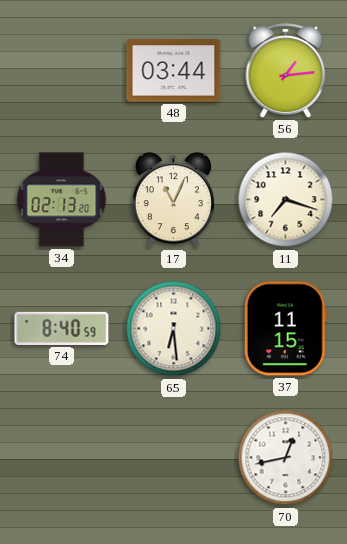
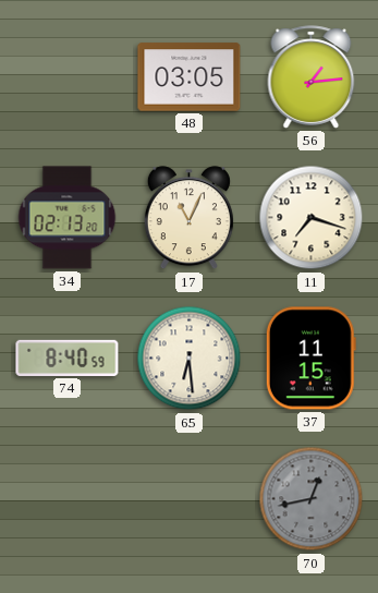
48: 03:44 -> 03:05
70 dial: white -> grey
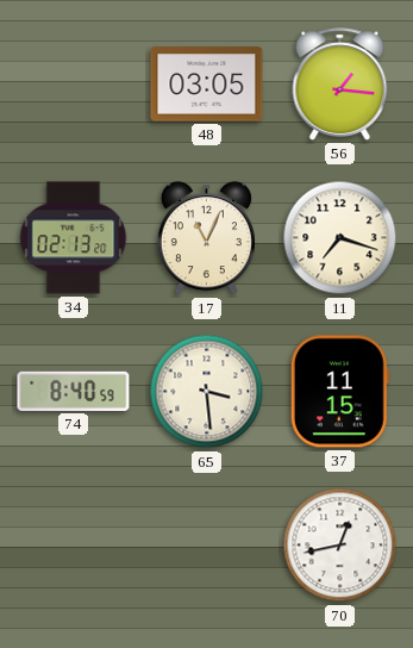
56: 1:14 -> 1:16
65: 6:29 -> 3:29
70 dial: grey -> white
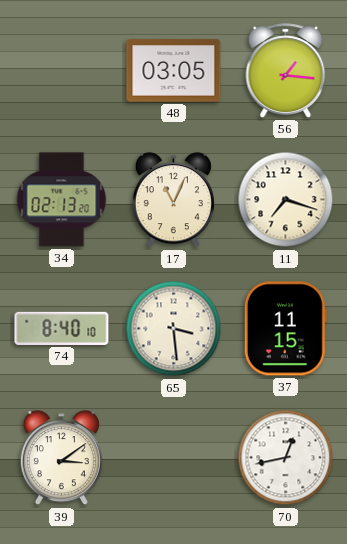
74: 8:40:59 -> 8:40:10
39: none -> 3:09
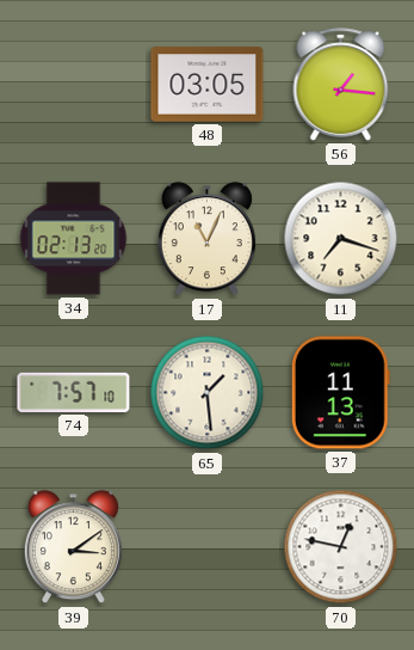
74: 8:40 -> 7:57
65: 3:29 -> 1:29
37: 11:15 -> 11:13
70: 12:43 -> 12:47
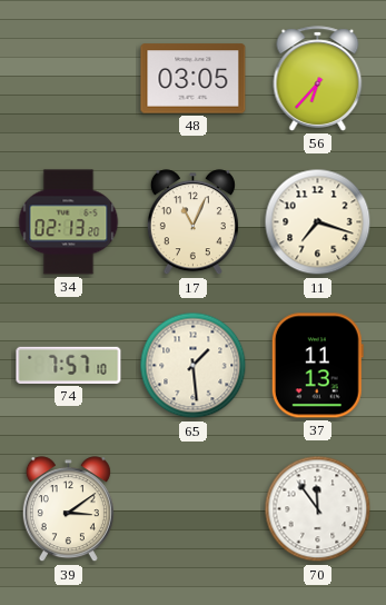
56: 1:16 -> 6:37
70: 12:47 -> 11:54
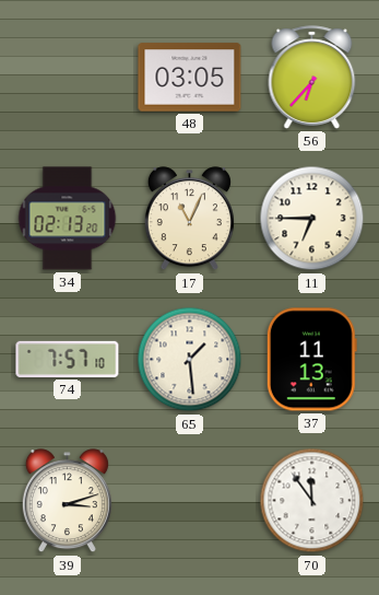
11: 7:18 -> 6:45
39: 3:09 -> 3:12
